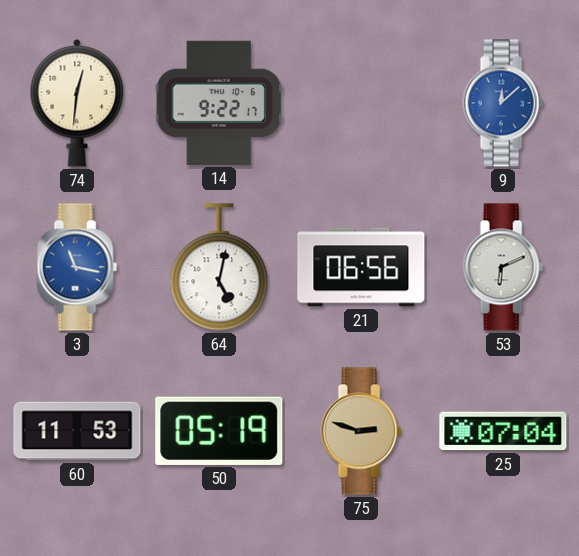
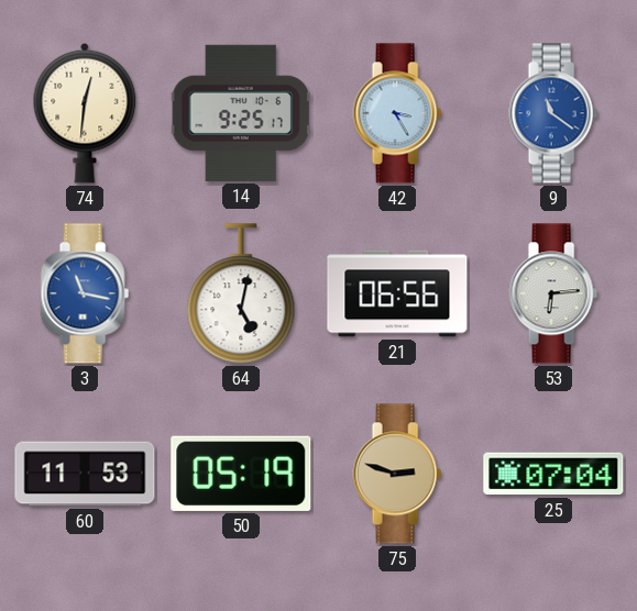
14: 9:22 -> 9:25
42: none -> 3:25
9: 12:08 -> 11:21
53: 6:11 -> 6:14
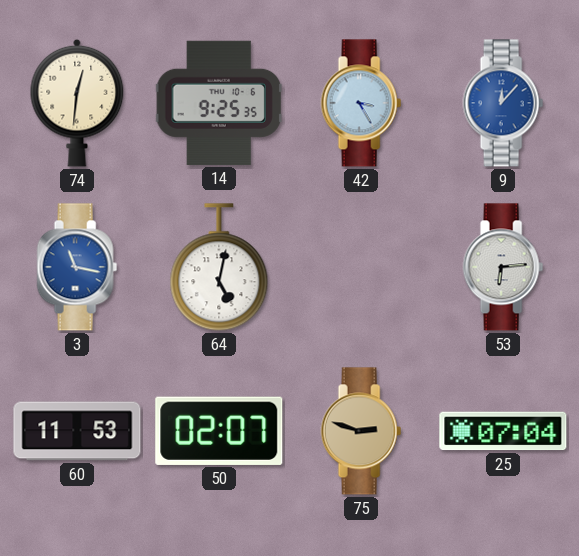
14: 9:25:17 -> 9:25:35
9: 11:21 -> 12:07
21: 06:56 -> none
50: 05:19 -> 02:07
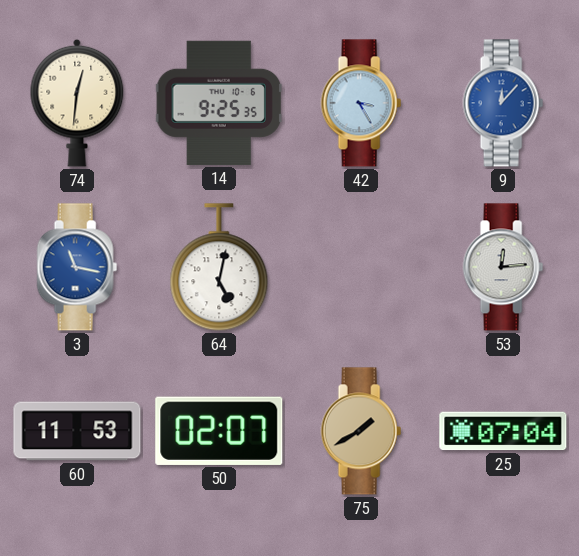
53: 6:14 -> 12:14
75: 2:48 -> 1:40
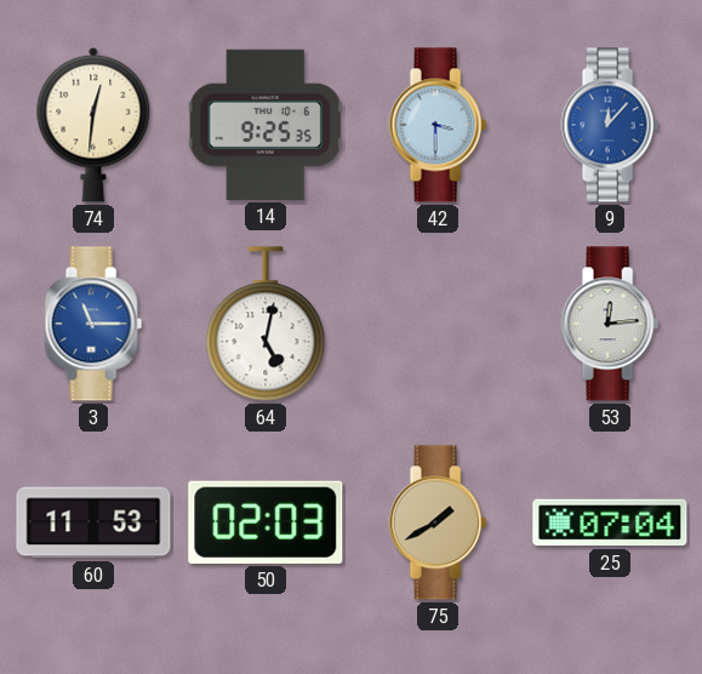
42: 3:25 -> 3:30
3: 11:17 -> 11:15
50: 02:07 -> 02:03
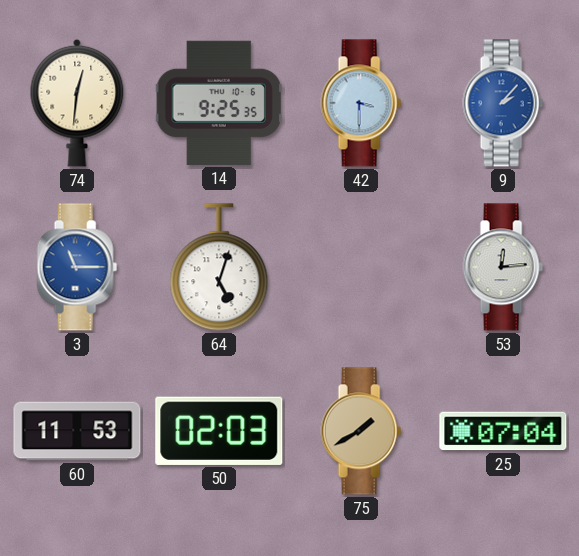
9: 12:07 -> 2:07
64: 5:02 -> 5:03
